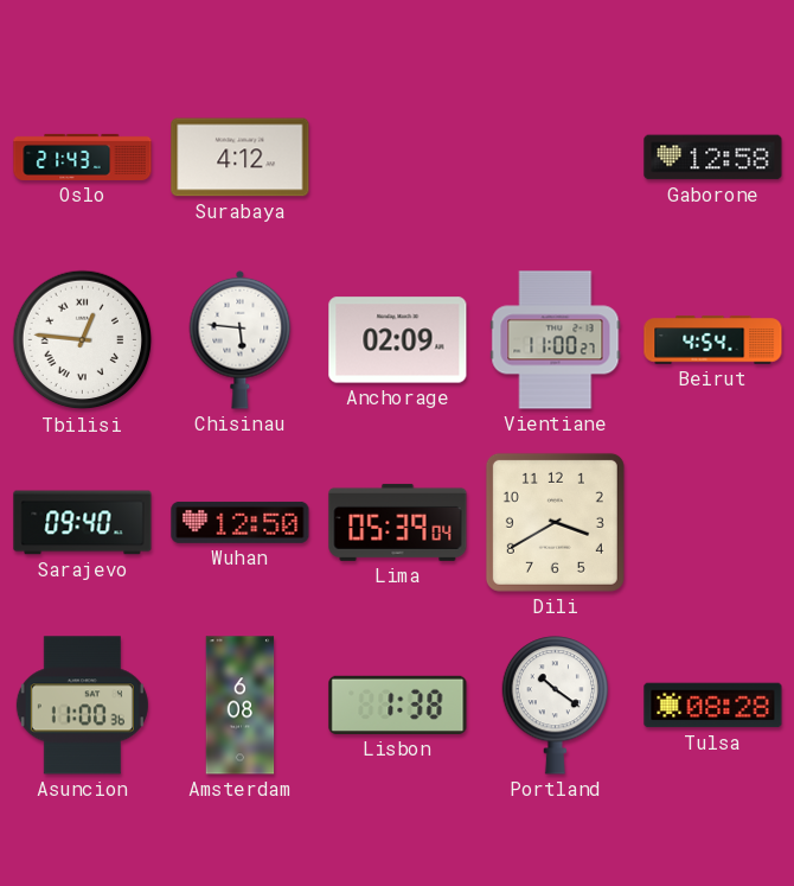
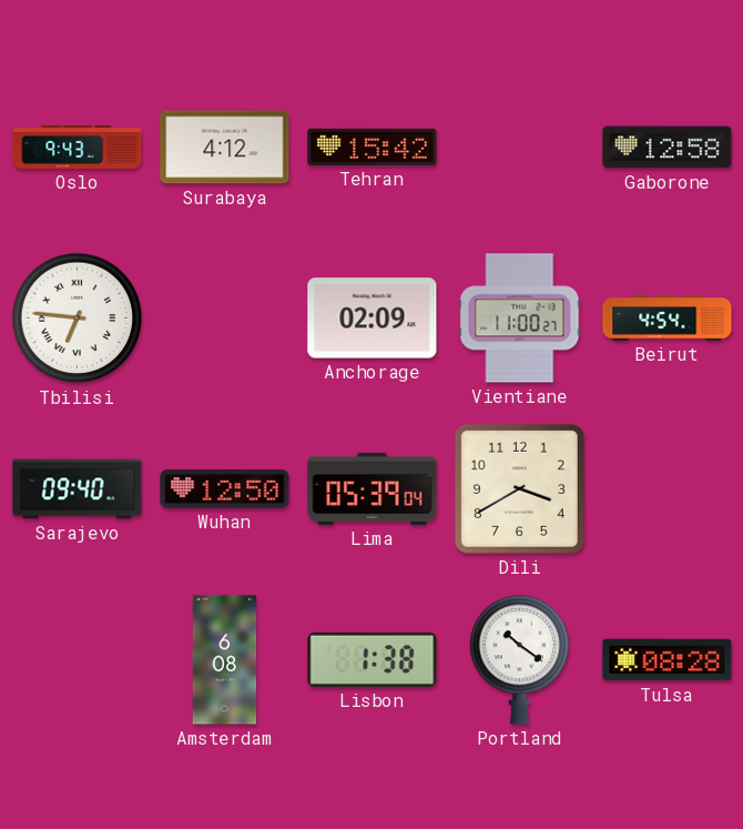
Oslo: 21:43 -> 9:43
Tehran: none -> 15:42
Tbilisi: 12:46 -> 6:46
Chisinau: 5:46 -> none
Asuncion: 11:00 -> none
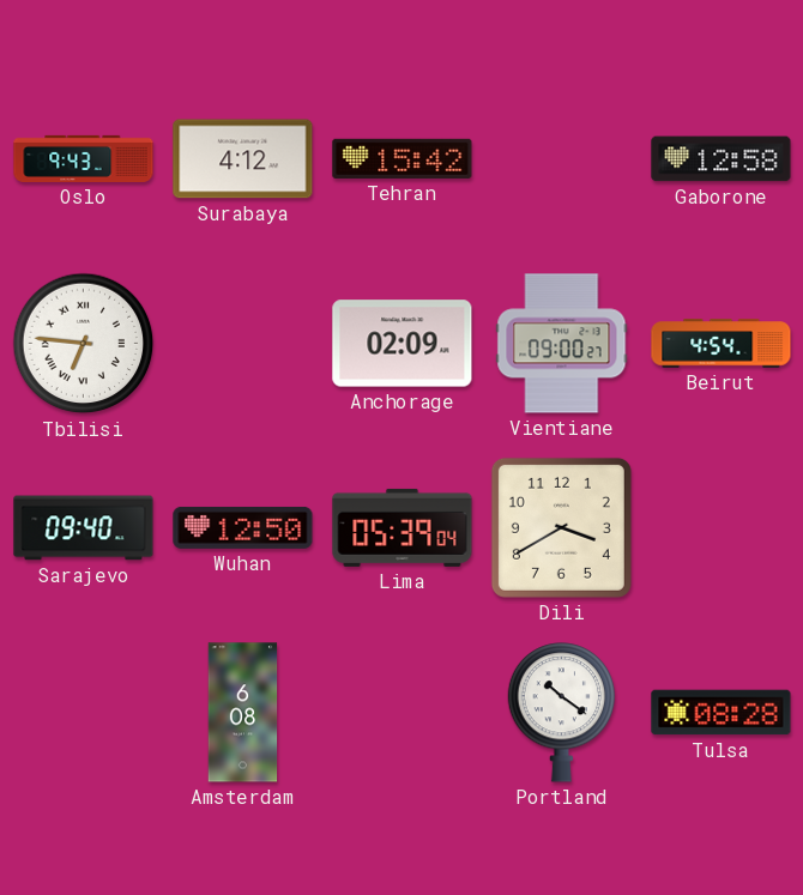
Vientiane: 11:00 -> 09:00
Lisbon: 1:38 -> none
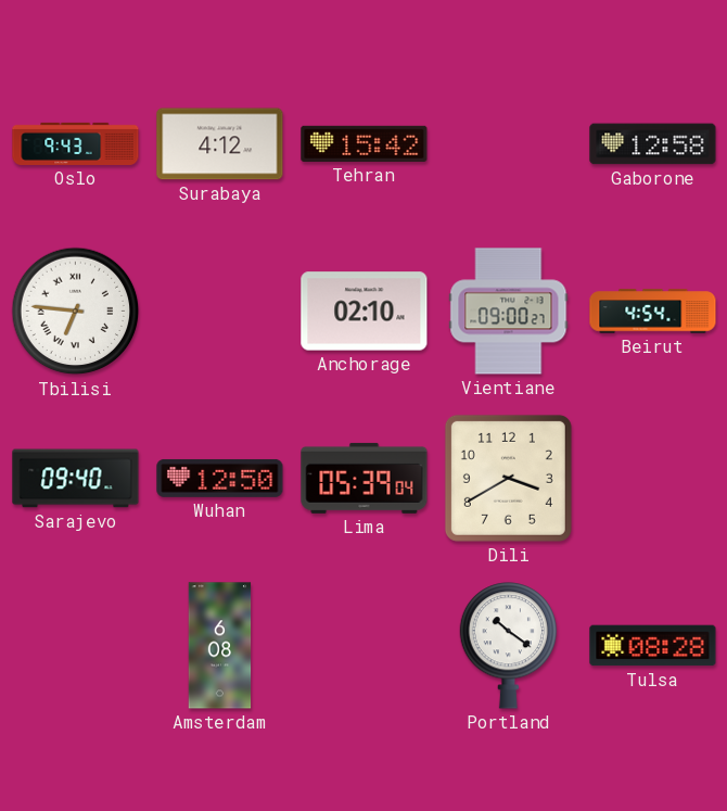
Anchorage: 02:09 -> 02:10
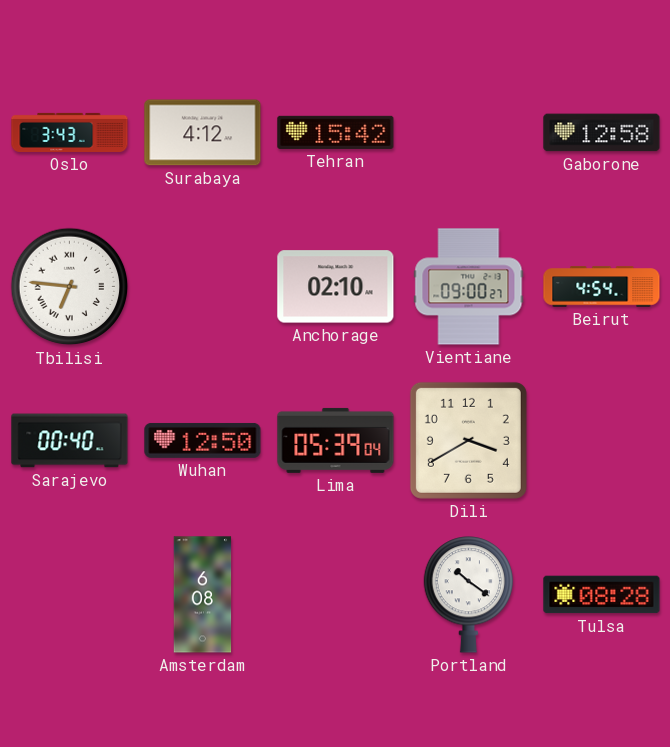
Oslo: 9:43 -> 3:43
Sarajevo: 09:40 -> 00:40
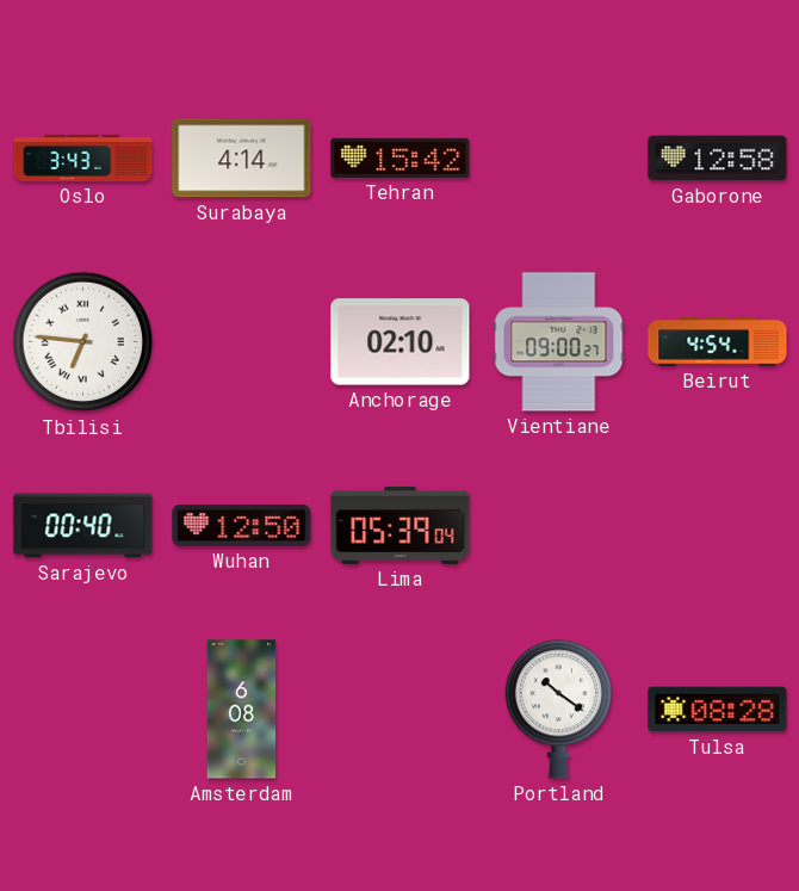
Surabaya: 4:12 -> 4:14
Dili: 3:40 -> none
